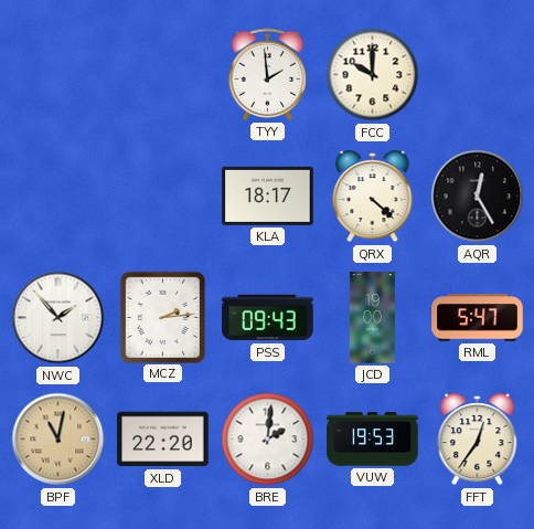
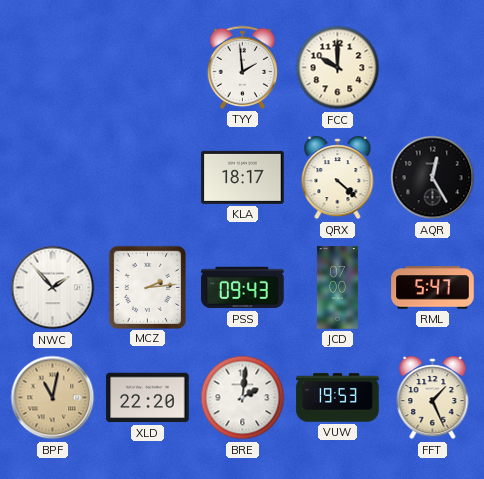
JCD: 19:00 -> 07:00
FFT: 12:36 -> 1:26
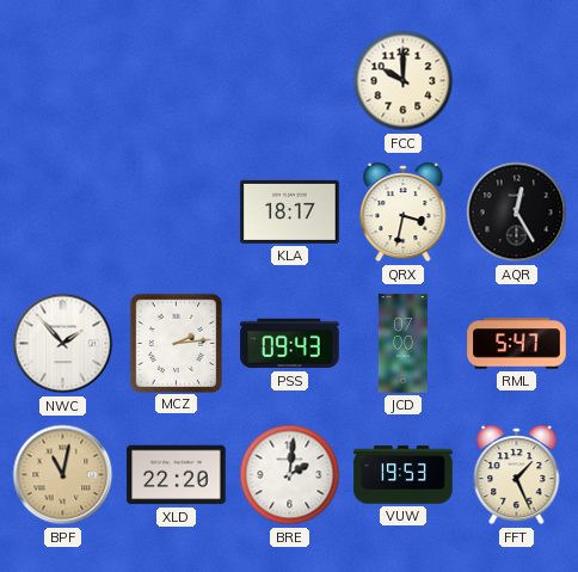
TYY: 1:59 -> none
QRX: 4:22 -> 3:32
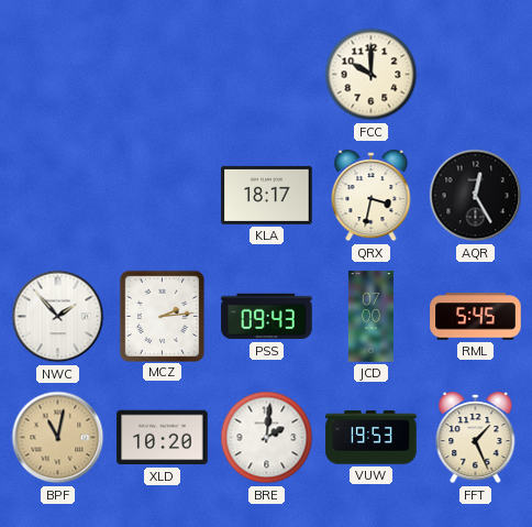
RML: 5:47 -> 5:45
XLD: 22:20 -> 10:20
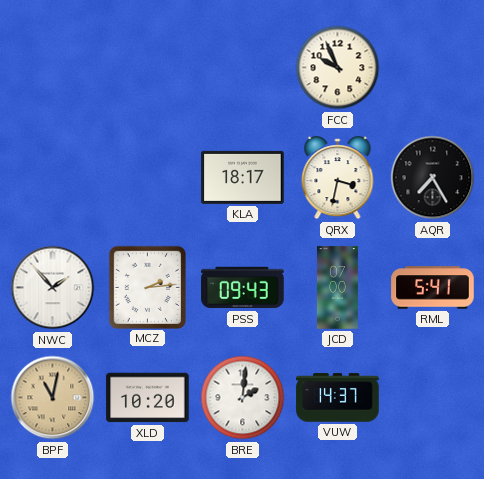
FCC: 10:00 -> 9:56
AQR: 12:25 -> 7:25
RML: 5:45 -> 5:41
VUW: 19:53 -> 14:37
FFT: 1:26 -> none
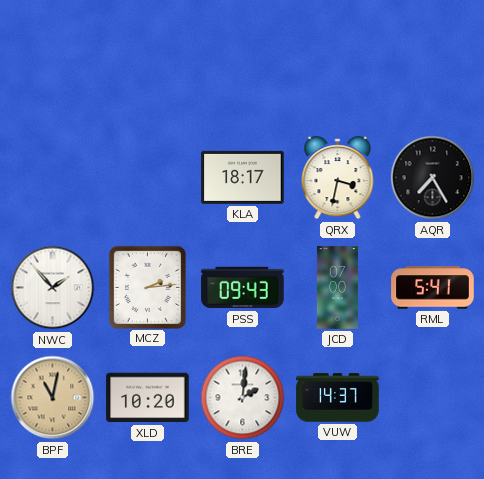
FCC: 9:56 -> none
